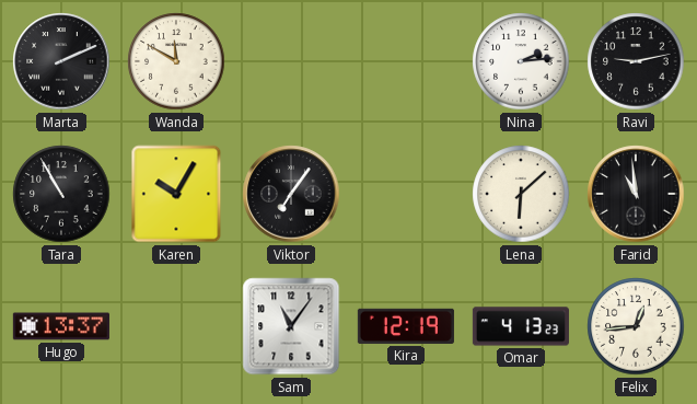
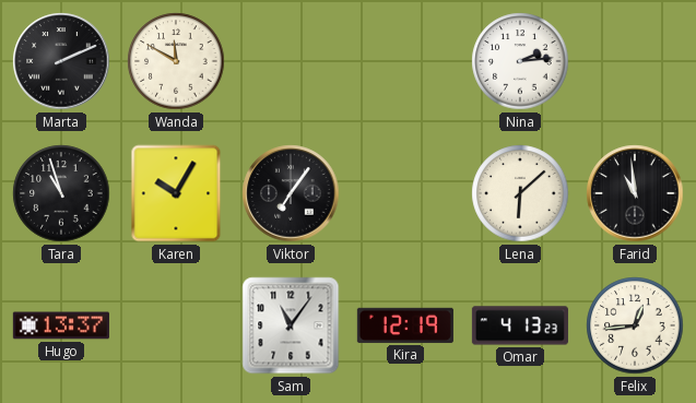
Ravi: 9:13 -> none
Tara: 10:55 -> 10:57
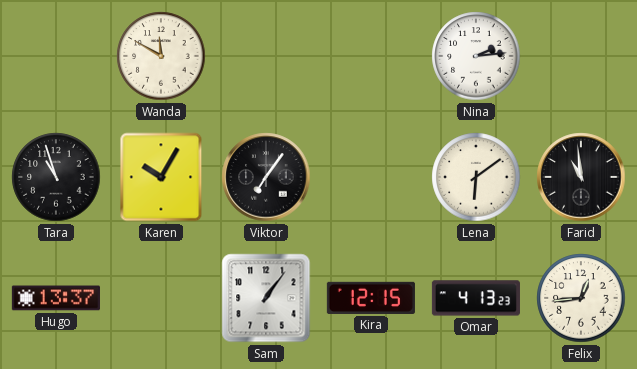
Marta: 2:11 -> none
Lena: 6:08 -> 6:09
Sam: 11:06 -> 1:06
Kira: 12:19 -> 12:15
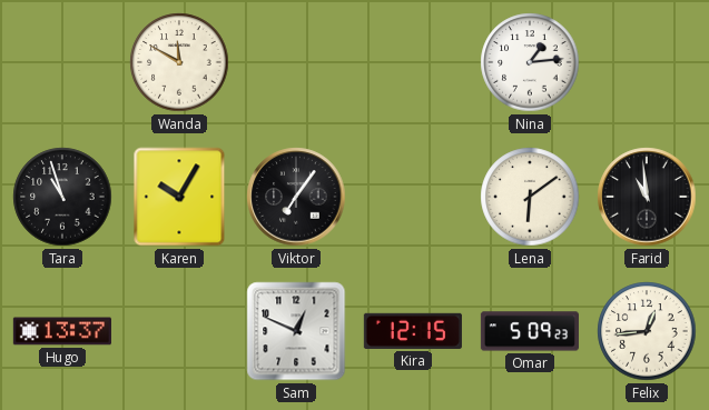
Nina: 2:14 -> 1:14
Sam: 1:06 -> 12:49
Omar: 4:13 -> 5:09
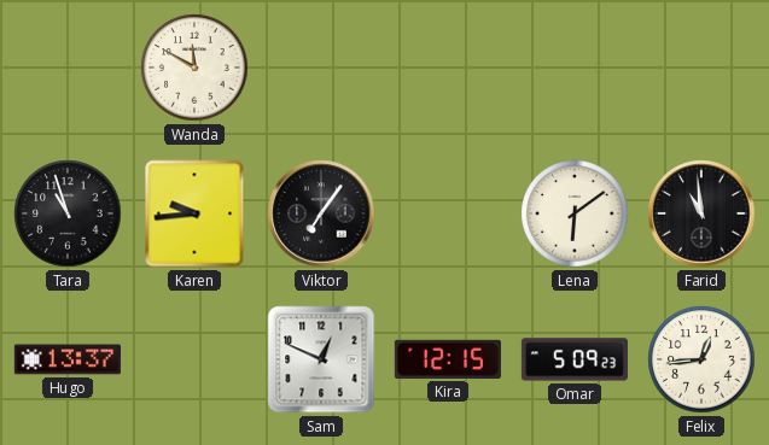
Nina: 1:14 -> none
Karen: 10:05 -> 9:44
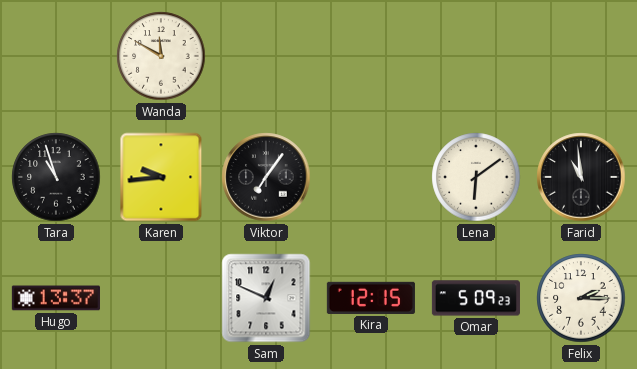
Felix: 12:44 -> 2:15
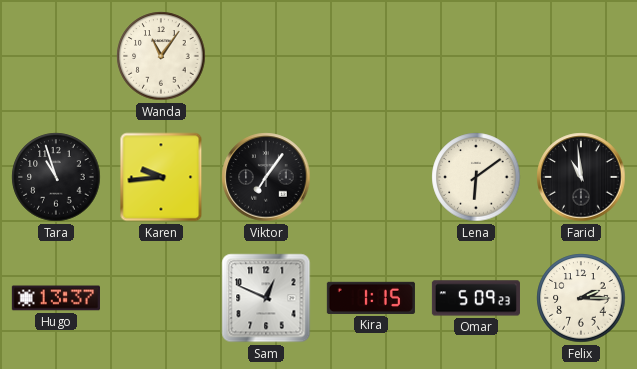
Wanda: 11:50 -> 11:06
Kira: 12:15 -> 1:15
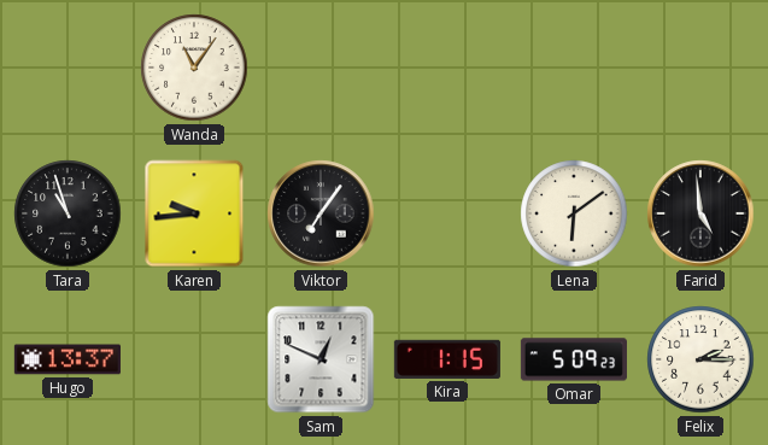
Farid: 10:59 -> 4:59
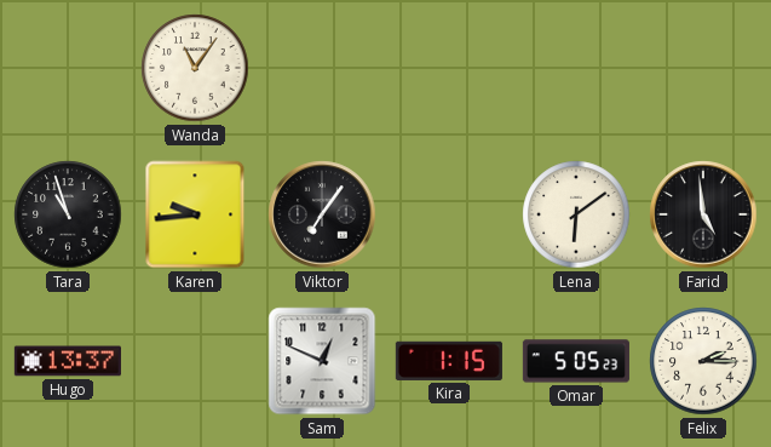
Omar: 5:09 -> 5:05
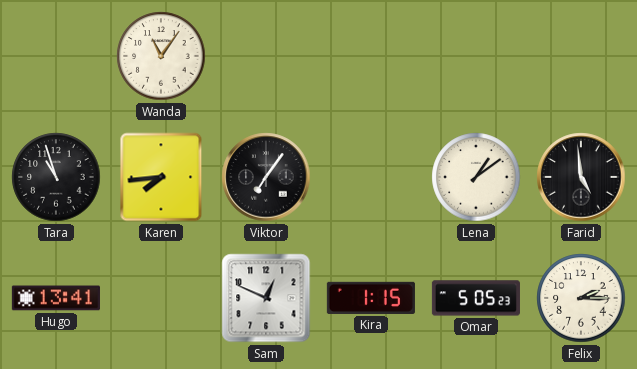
Karen: 9:44 -> 7:44
Lena: 6:09 -> 1:09
Hugo: 13:37 -> 13:41
